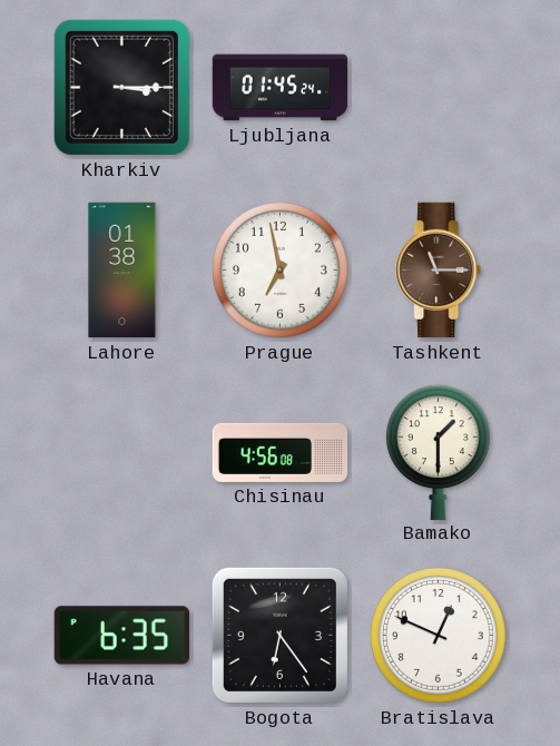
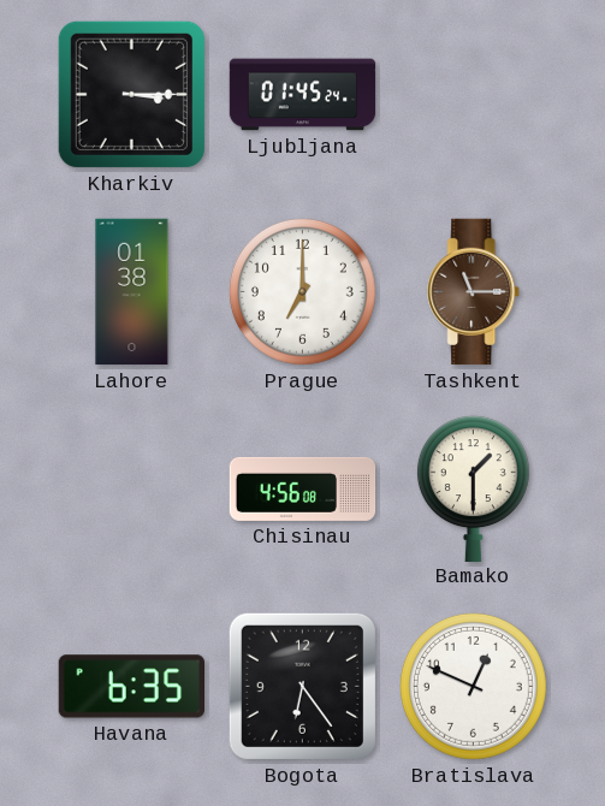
Prague: 6:58 -> 7:00
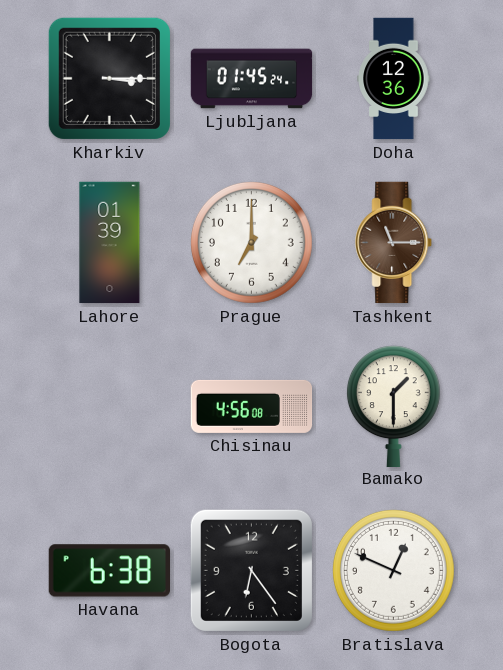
Doha: none -> 12:36
Lahore: 01:38 -> 01:39
Havana: 6:35 -> 6:38
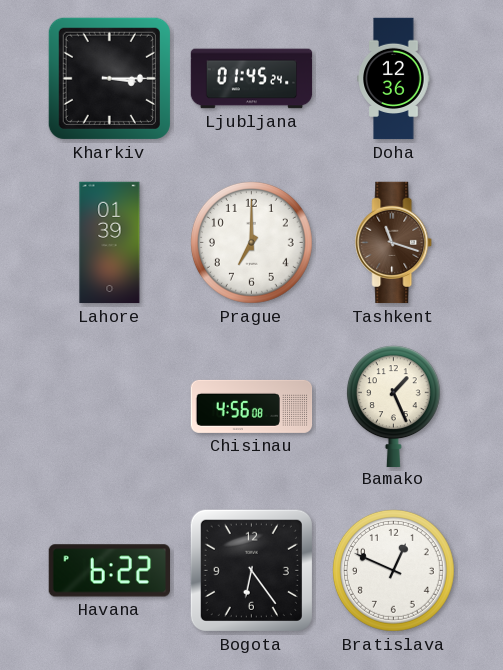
Tashkent: 11:15 -> 11:18
Bamako: 1:30 -> 1:26
Havana: 6:38 -> 6:22
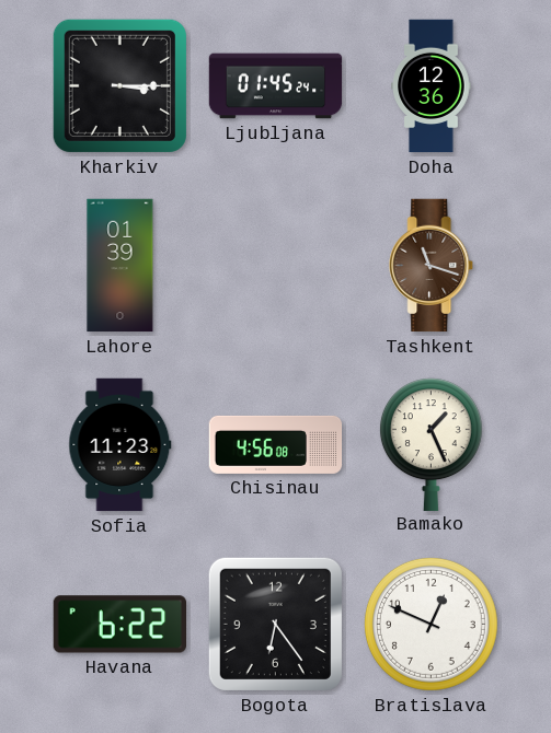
Prague: 7:00 -> none
Sofia: none -> 11:23
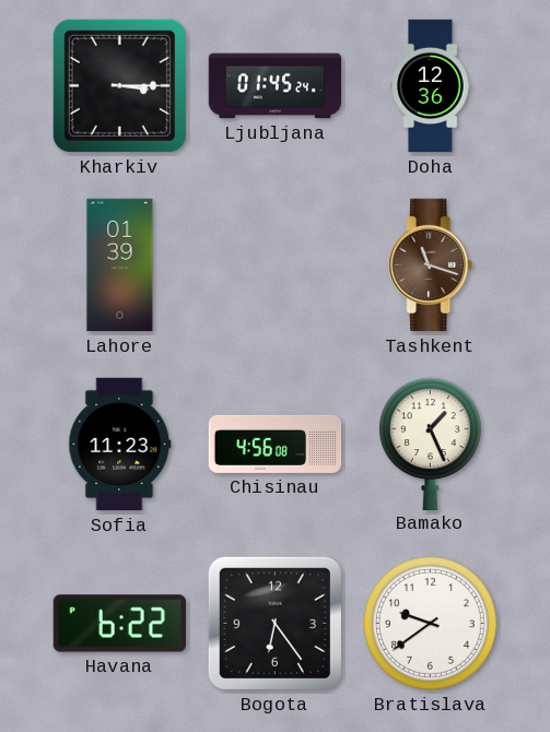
Bratislava: 12:49 -> 9:39
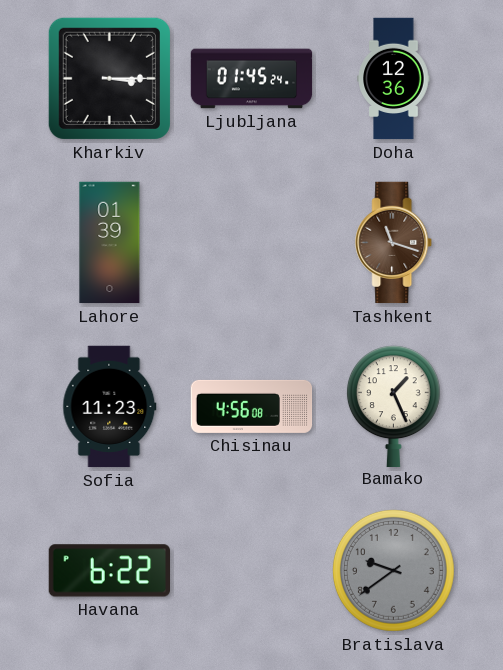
Bogota: 6:24 -> none
Bratislava dial: white -> grey
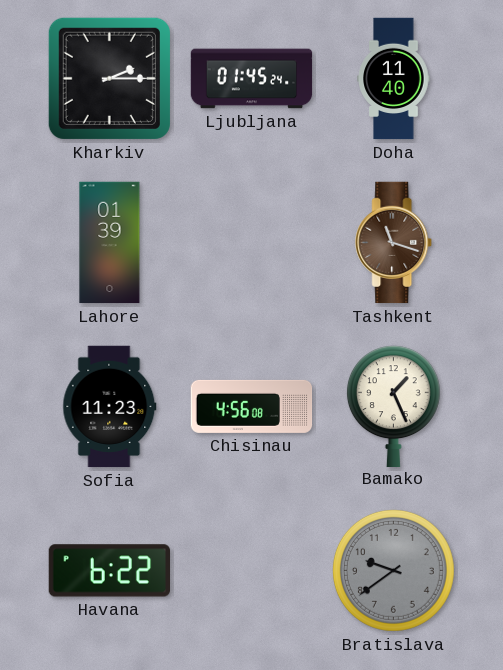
Kharkiv: 3:15 -> 2:15
Doha: 12:36 -> 11:40
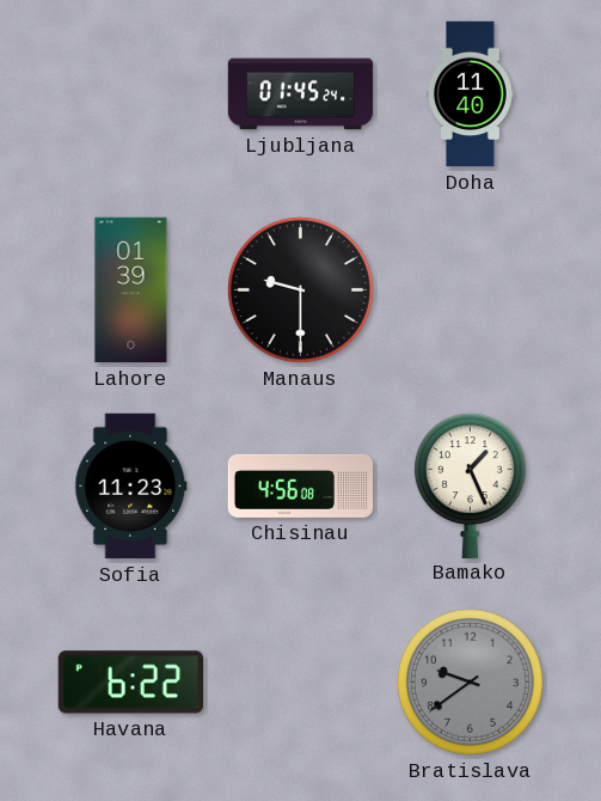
Kharkiv: 2:15 -> none
Manaus: none -> 9:30
Tashkent: 11:18 -> none
